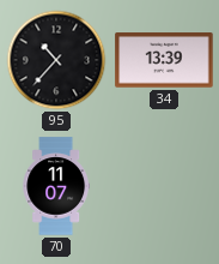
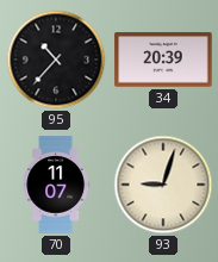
34: 13:39 -> 20:39
93: none -> 9:03
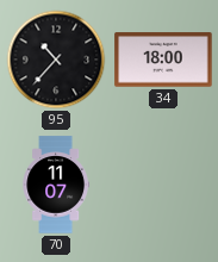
34: 20:39 -> 18:00
93: 9:03 -> none
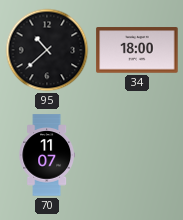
95: 10:37 -> 10:38
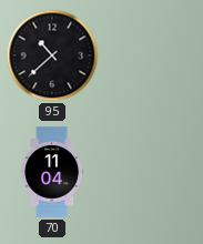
34: 18:00 -> none
70: 11:07 -> 11:04
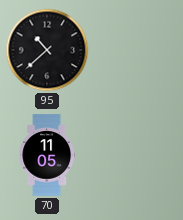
70: 11:04 -> 11:05
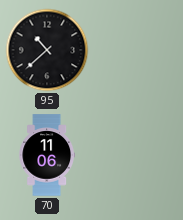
70: 11:05 -> 11:06
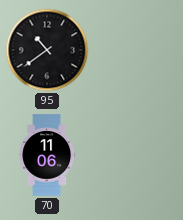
95: 10:38 -> 10:39
